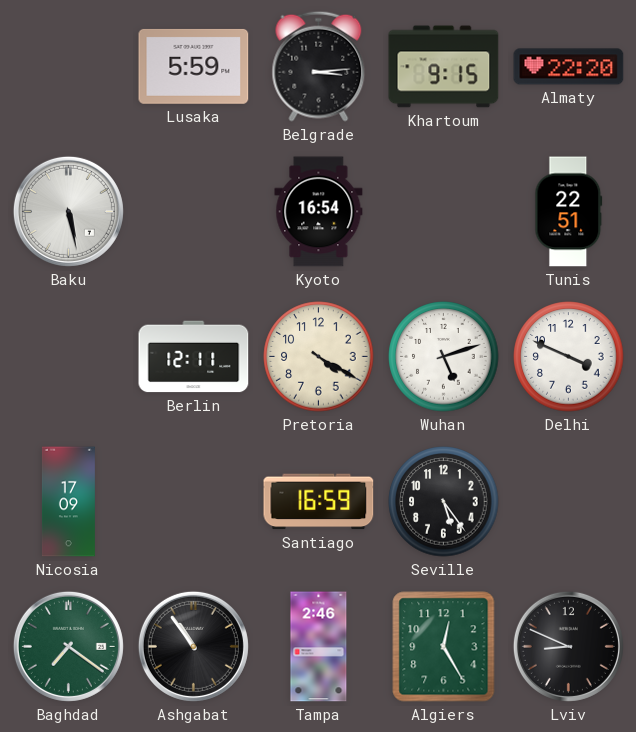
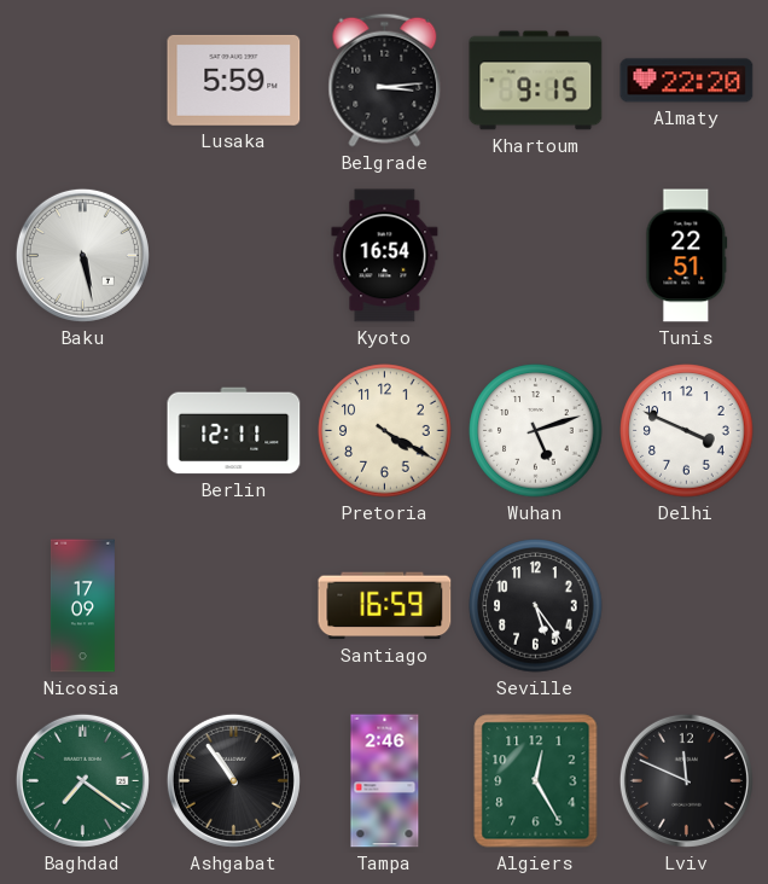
Lviv: 8:49 -> 11:49
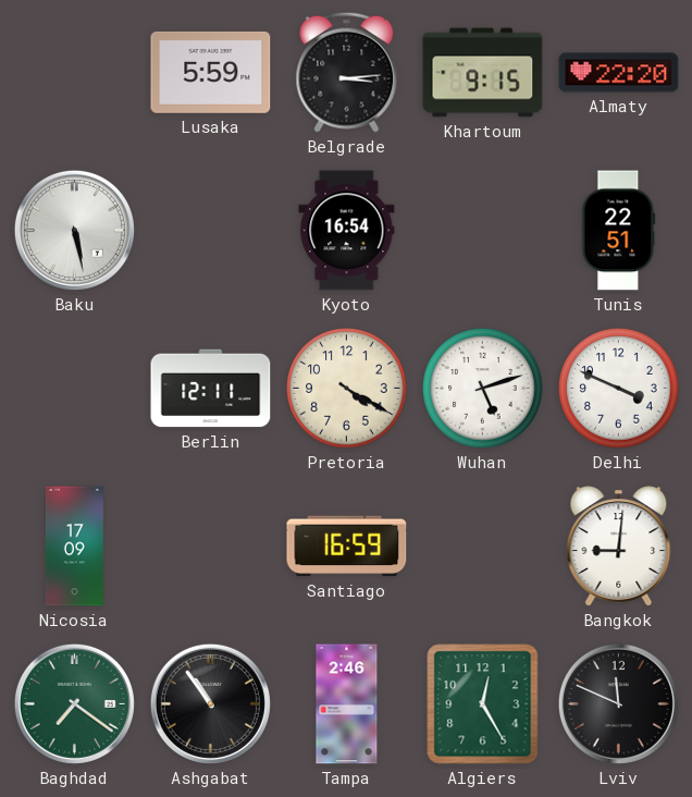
Seville: 5:24 -> none
Bangkok: none -> 9:01
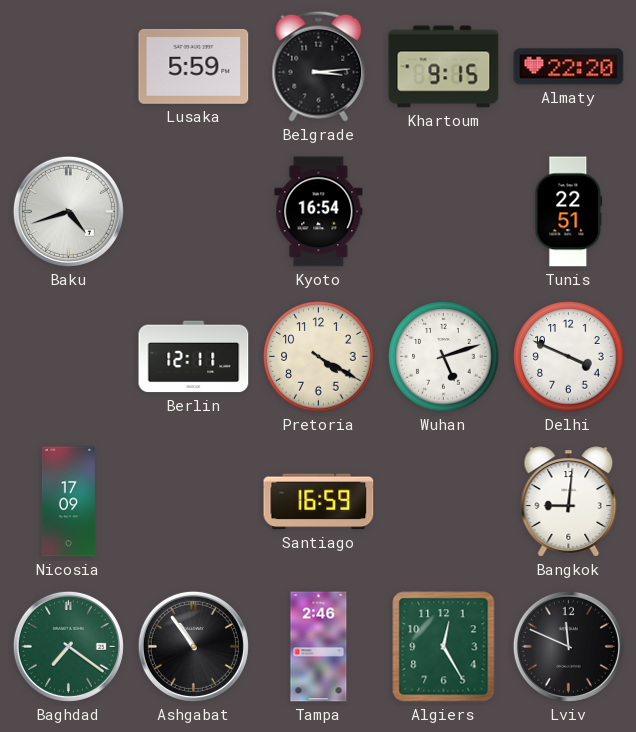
Baku: 5:28 -> 4:42
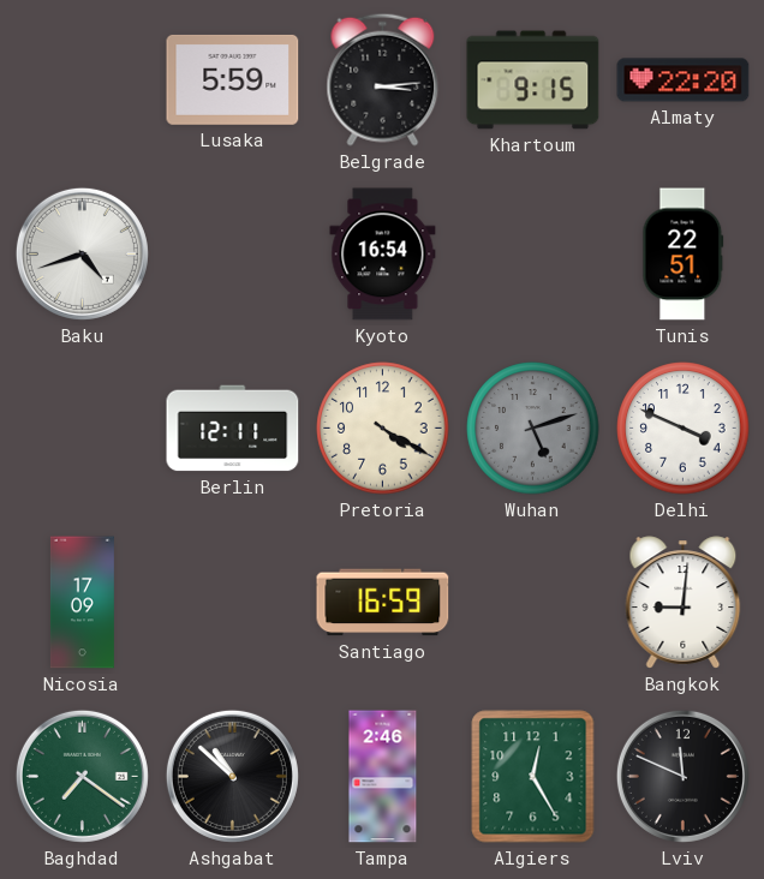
Wuhan dial: white -> grey
Ashgabat: 10:54 -> 10:52
